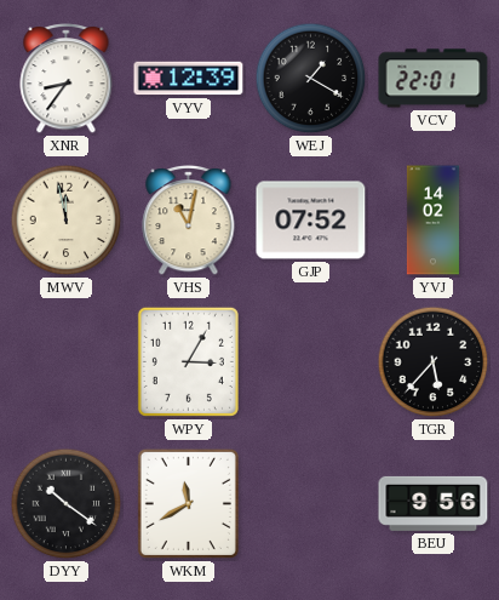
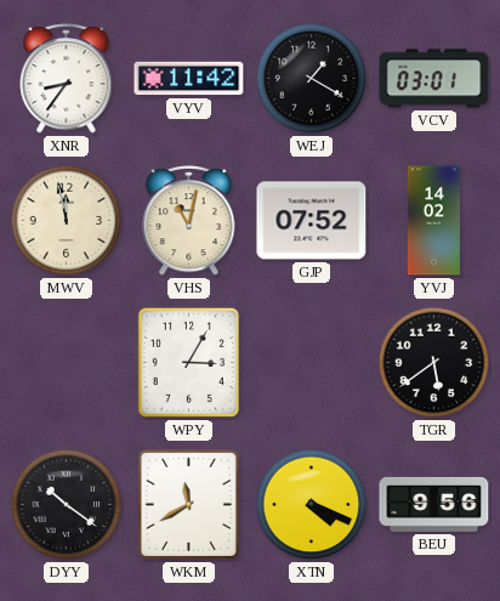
VYV: 12:39 -> 11:42
VCV: 22:01 -> 03:01
TGR: 5:37 -> 5:39
XTN: none -> 4:19
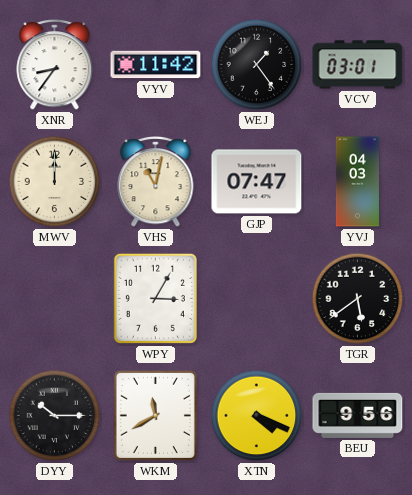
WEJ: 1:20 -> 1:24
MWV: 11:58 -> 12:00
GJP: 07:52 -> 07:47
YVJ: 14:02 -> 04:03
DYY: 10:21 -> 10:15
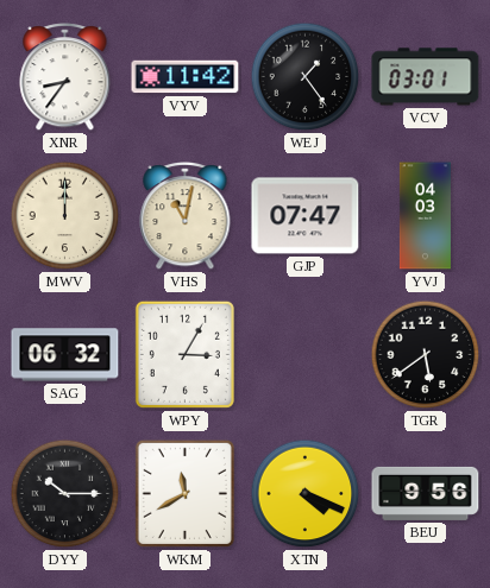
SAG: none -> 06:32
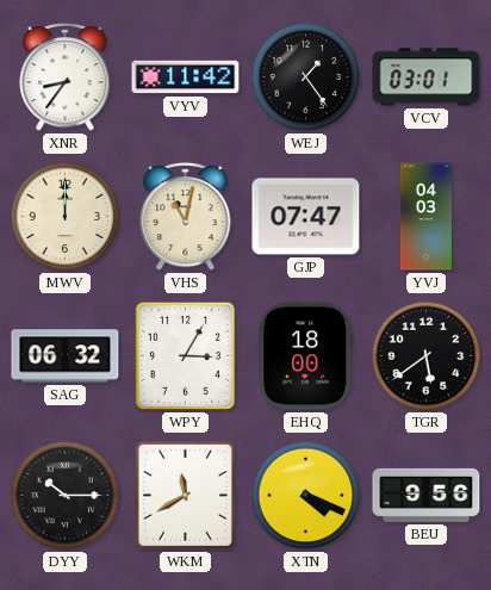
EHQ: none -> 18:00
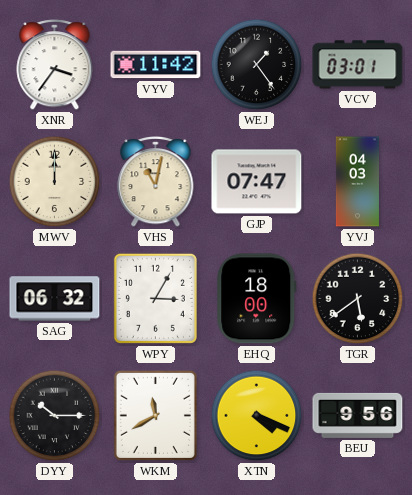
XNR: 8:36 -> 3:36
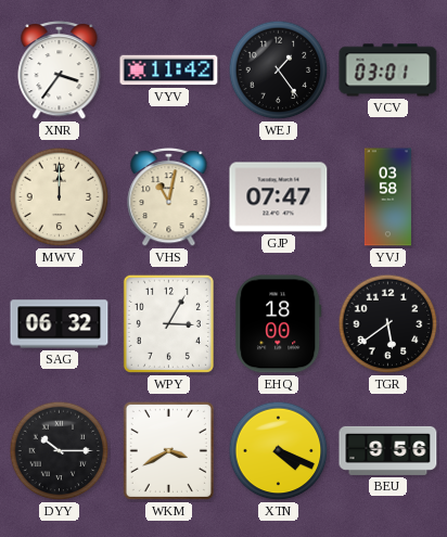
YVJ: 04:03 -> 03:58
WKM: 11:40 -> 3:40
